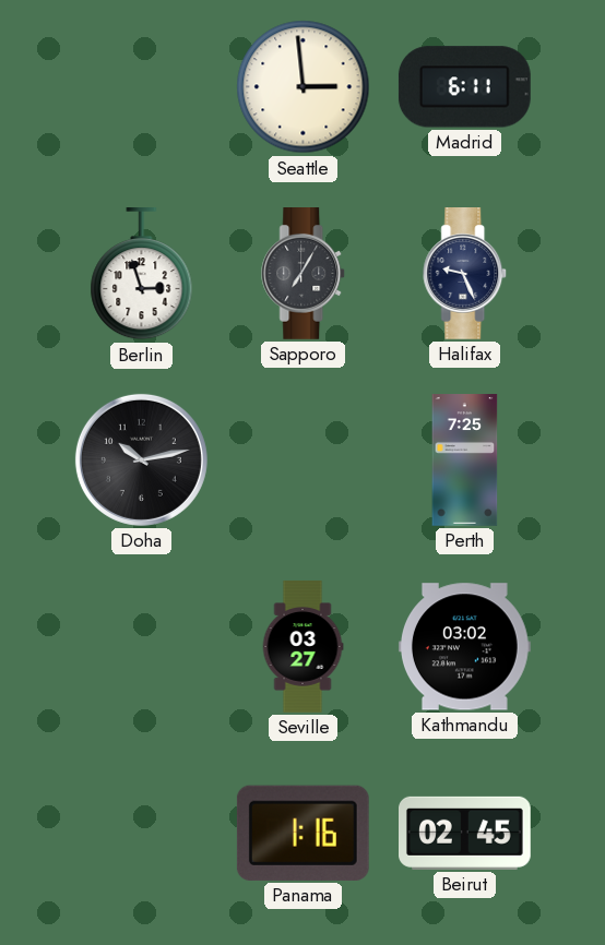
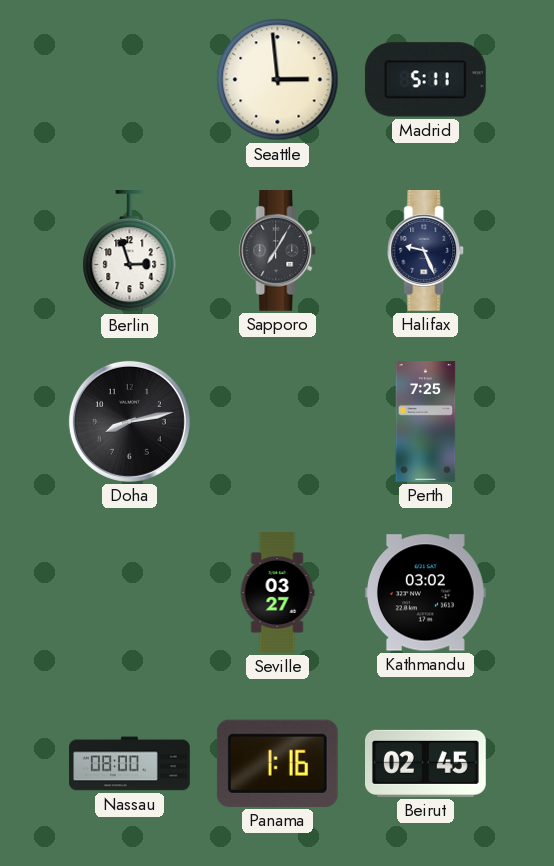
Madrid: 6:11 -> 5:11
Doha: 10:13 -> 8:13
Nassau: none -> 08:00
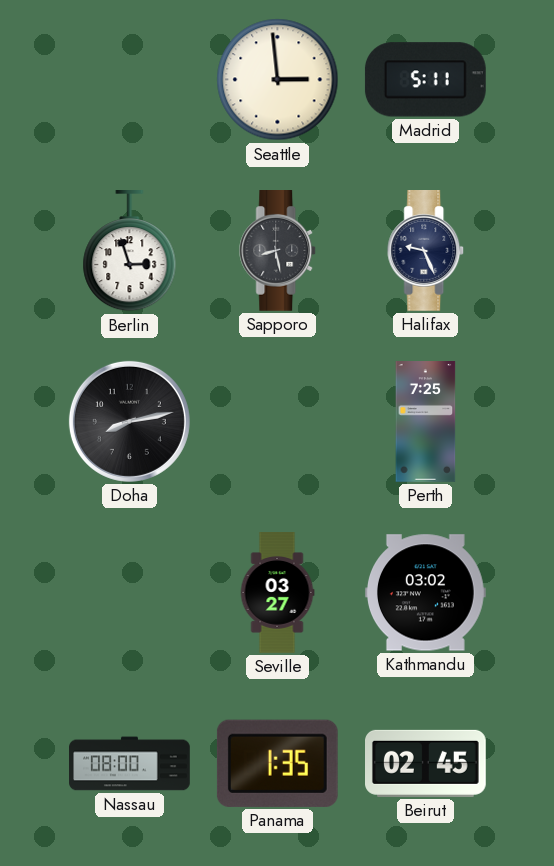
Sapporo: 7:05 -> 8:28
Panama: 1:16 -> 1:35
